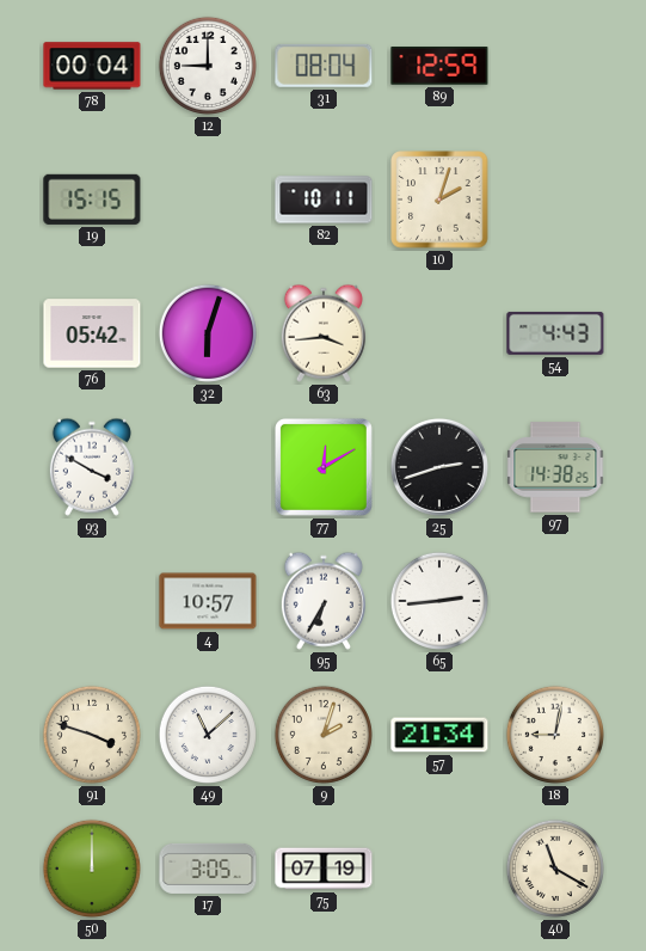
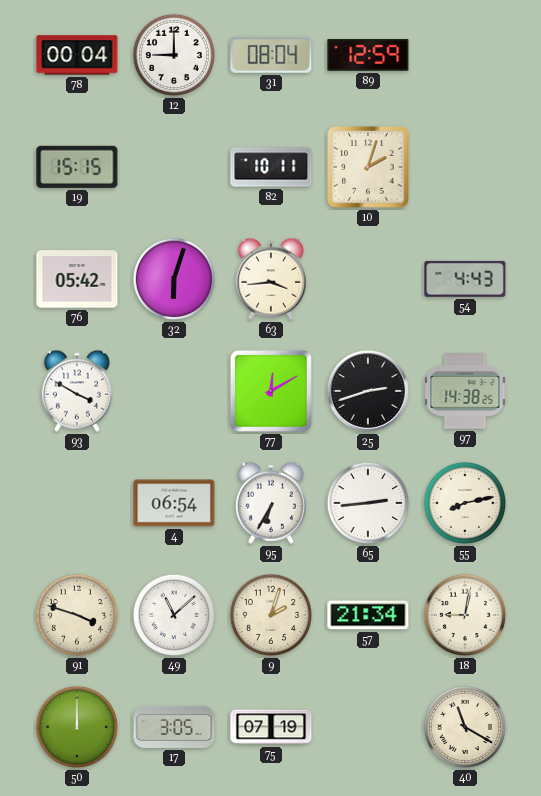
4: 10:57 -> 06:54
55: none -> 8:13
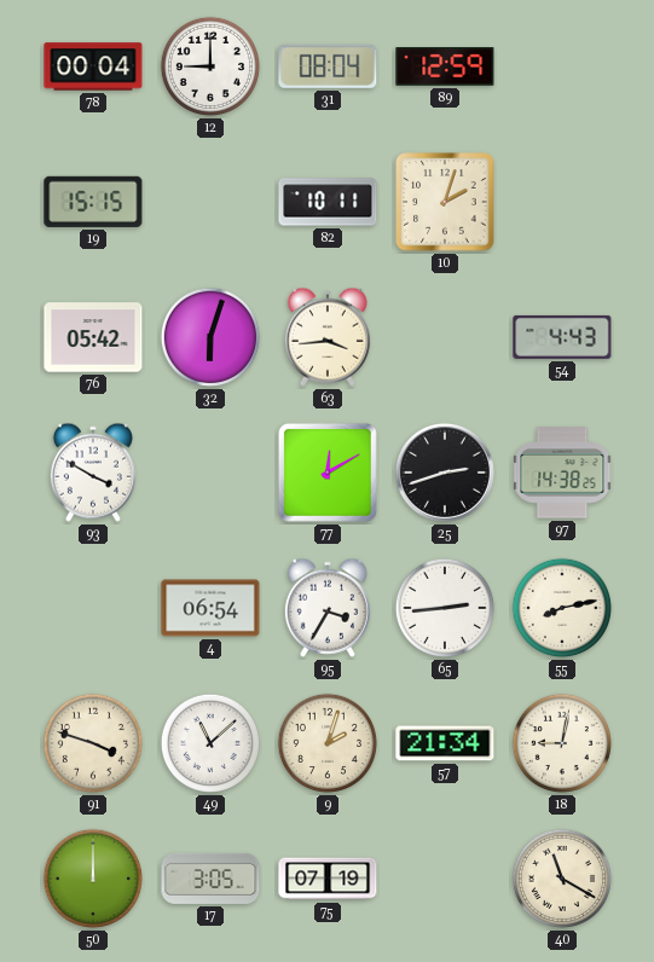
95: 6:35 -> 3:35
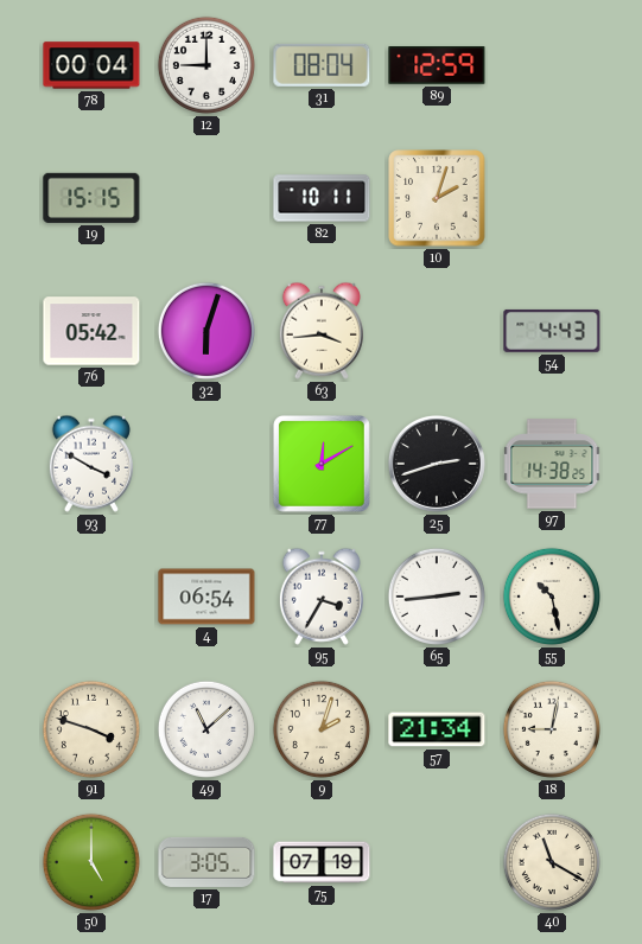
55: 8:13 -> 10:28
50: 12:00 -> 5:00
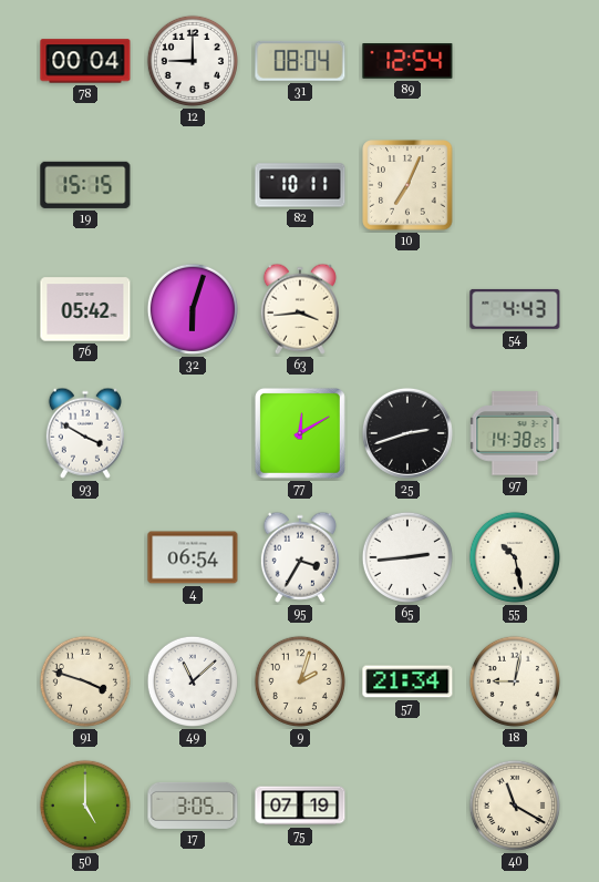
89: 12:59 -> 12:54
10: 2:03 -> 7:04
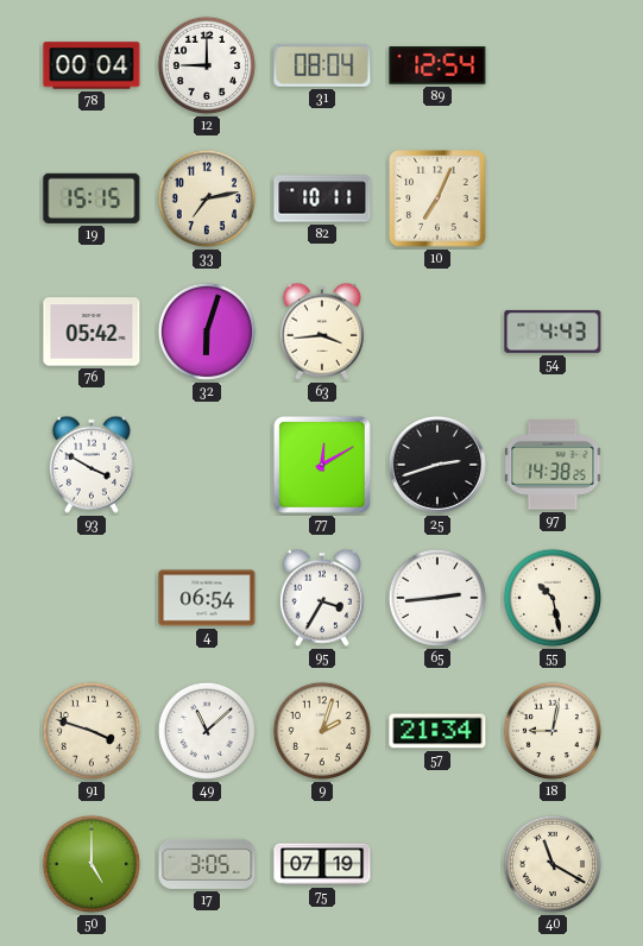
33: none -> 7:13
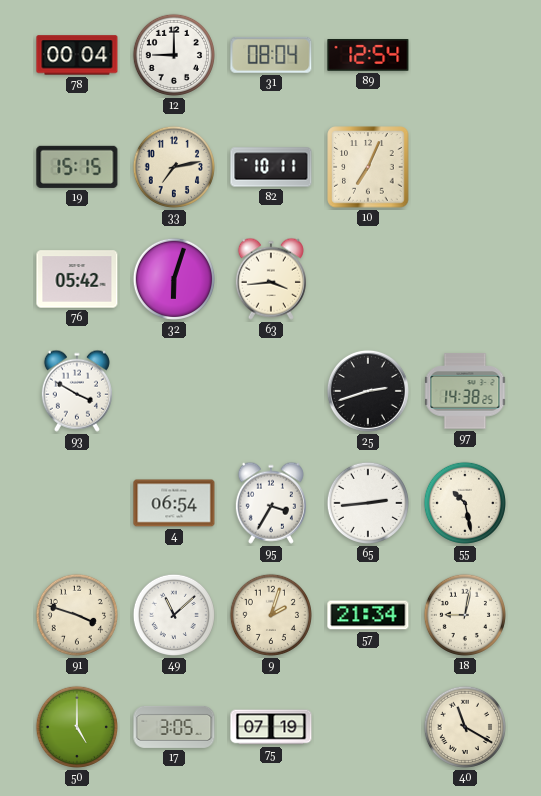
54: 4:43 -> none
77: 12:10 -> none
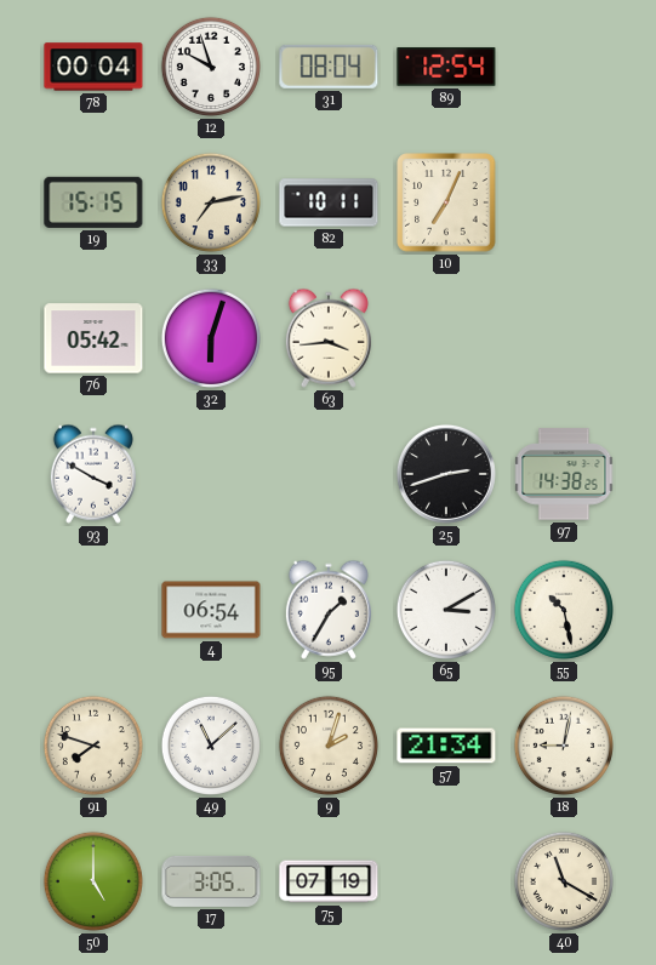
12: 9:00 -> 9:57
95: 3:35 -> 1:35
65: 2:44 -> 3:10
91: 3:48 -> 7:48
